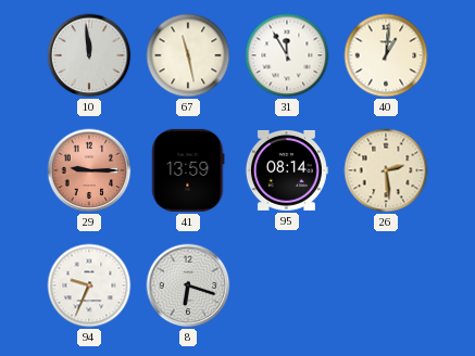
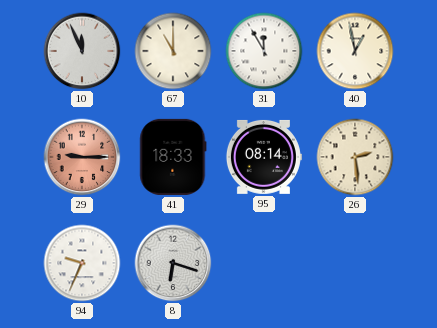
10: 11:59 -> 11:56
67: 11:28 -> 11:00
40: 1:01 -> 12:58
41: 13:59 -> 18:33
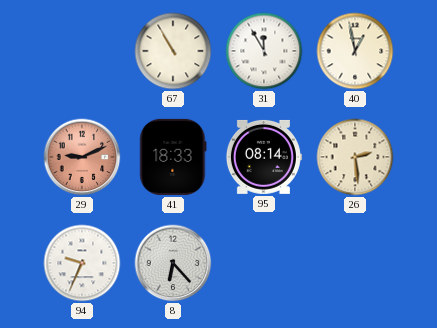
10: 11:56 -> none
67: 11:00 -> 10:55
29: 9:15 -> 9:11
8: 6:18 -> 6:23
